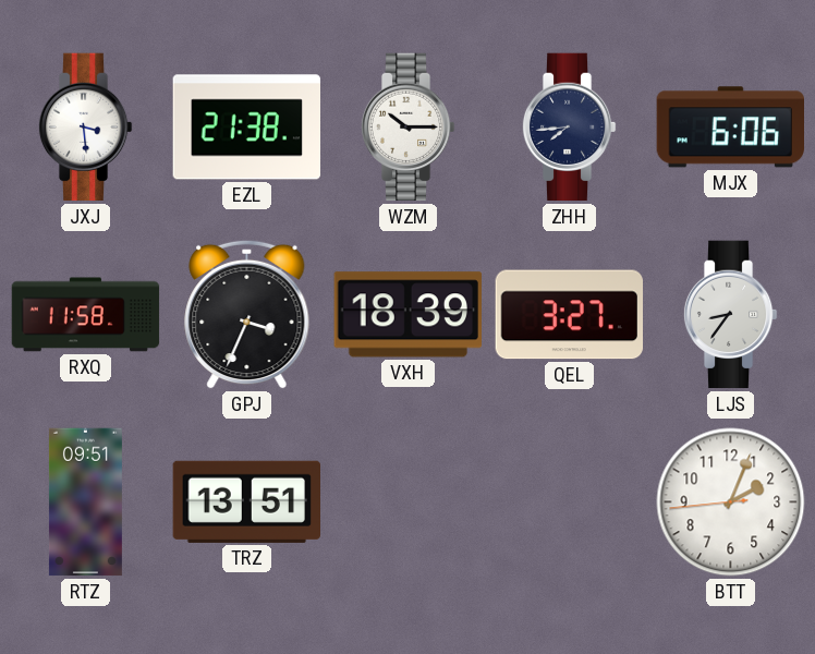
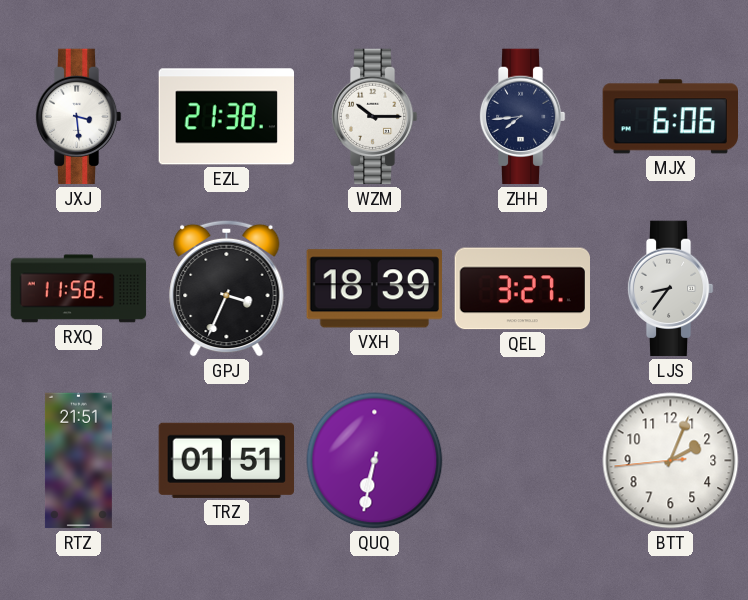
RTZ: 09:51 -> 21:51
TRZ: 13:51 -> 01:51
QUQ: none -> 6:32
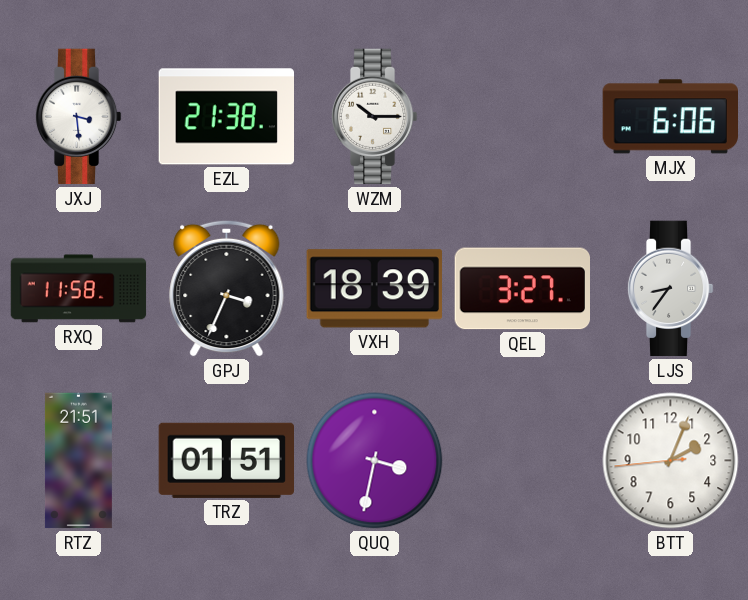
ZHH: 7:44 -> none
QUQ: 6:32 -> 3:32
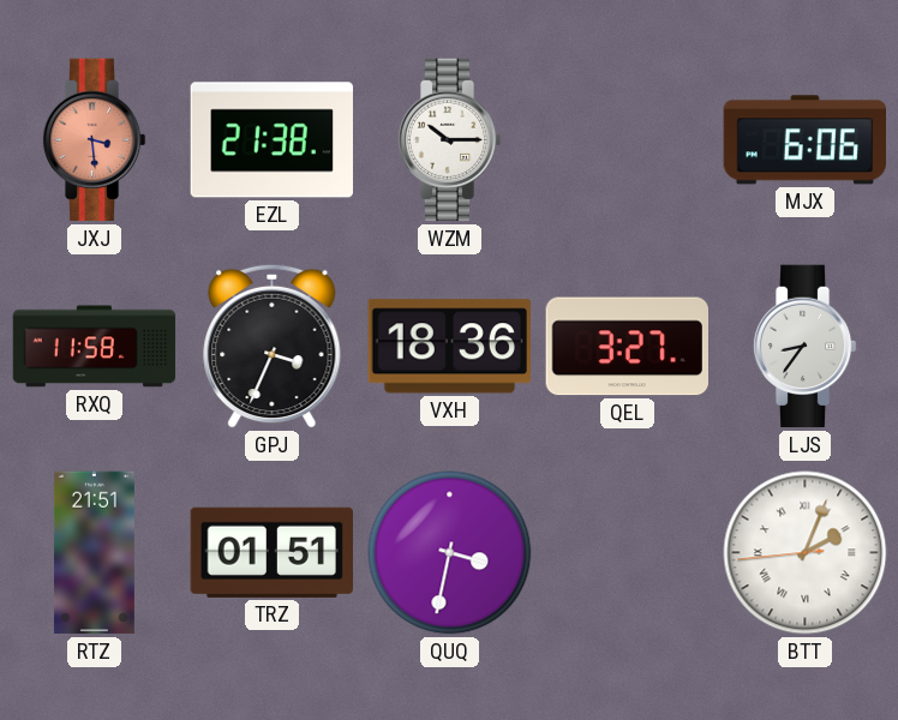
JXJ dial: white -> salmon
VXH: 18:39 -> 18:36
BTT numerals: Arabic -> Roman
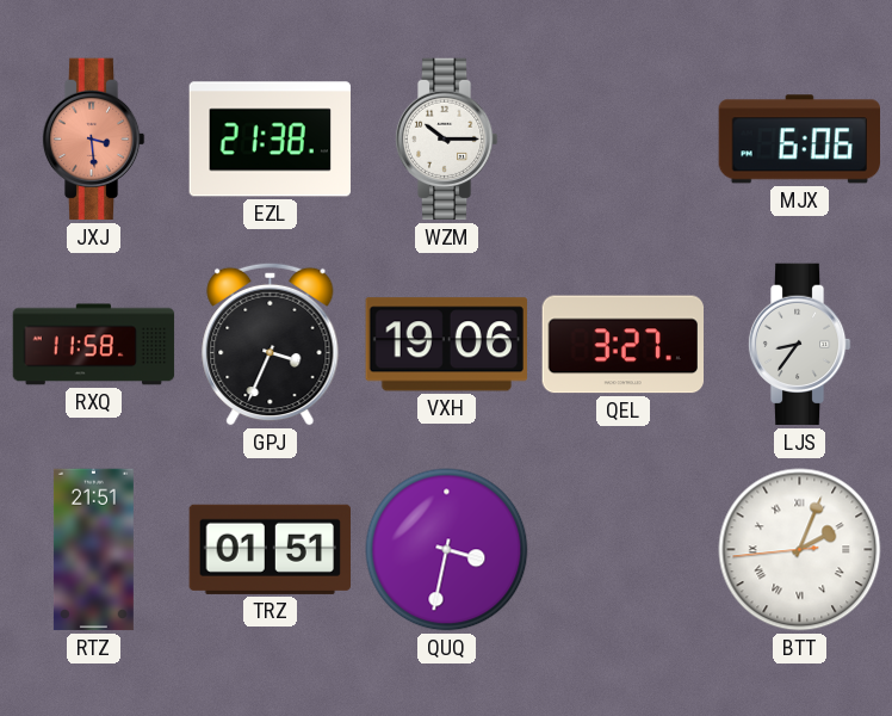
VXH: 18:36 -> 19:06
